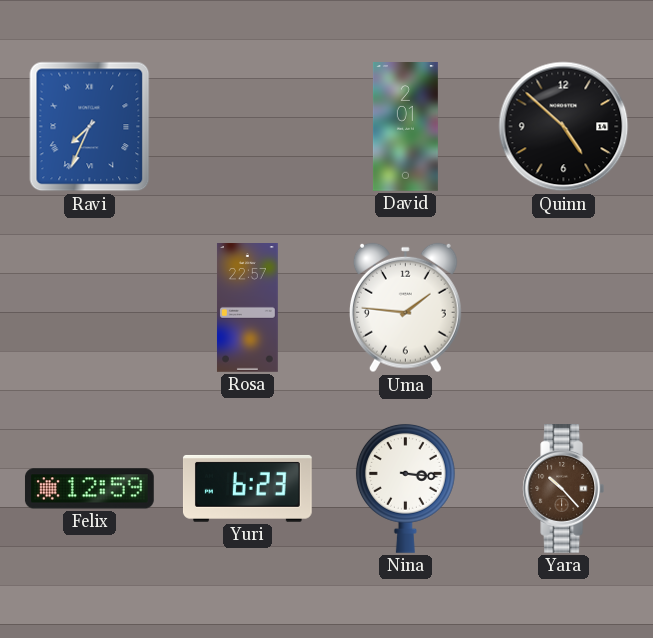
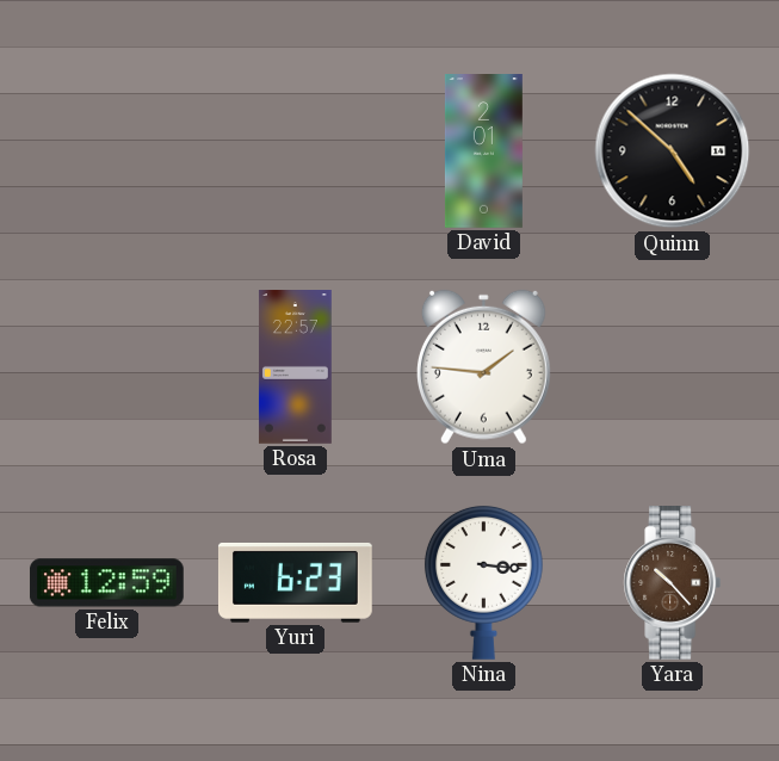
Ravi: 7:34 -> none
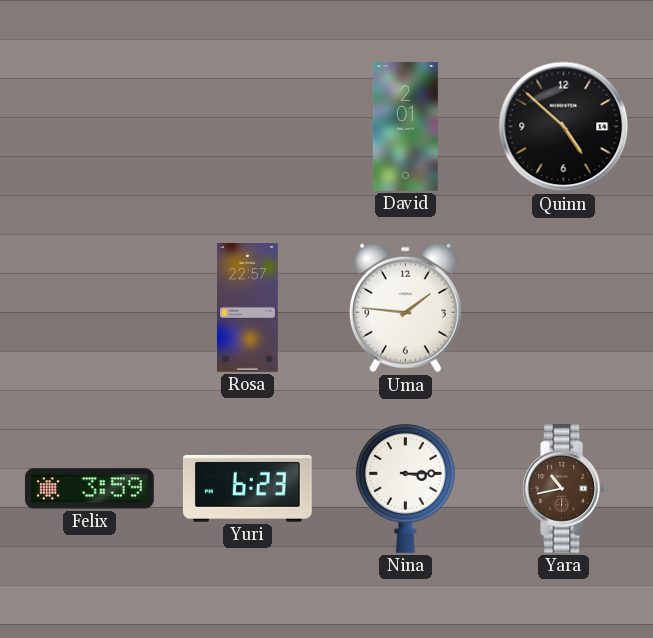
Felix: 12:59 -> 3:59
Nina: 3:16 -> 3:15
Yara: 10:23 -> 10:43
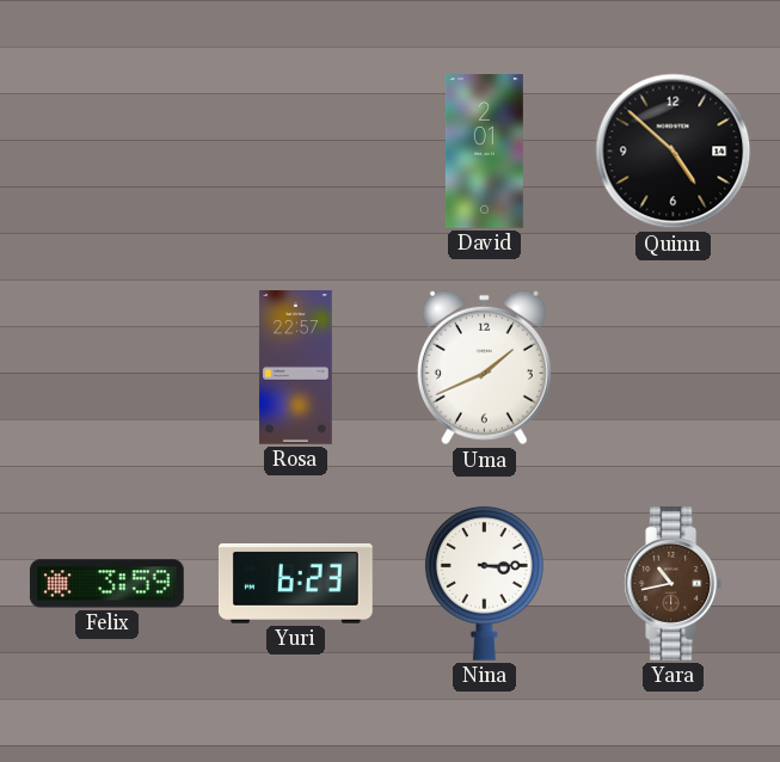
Uma: 1:46 -> 1:41
